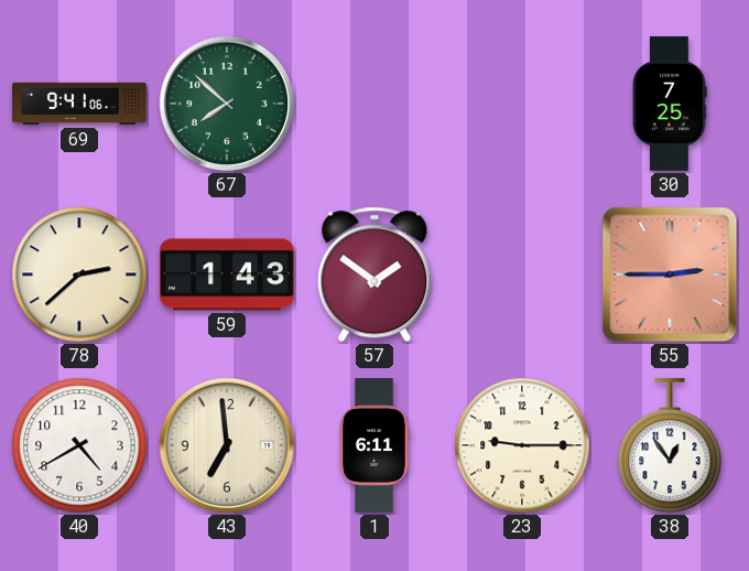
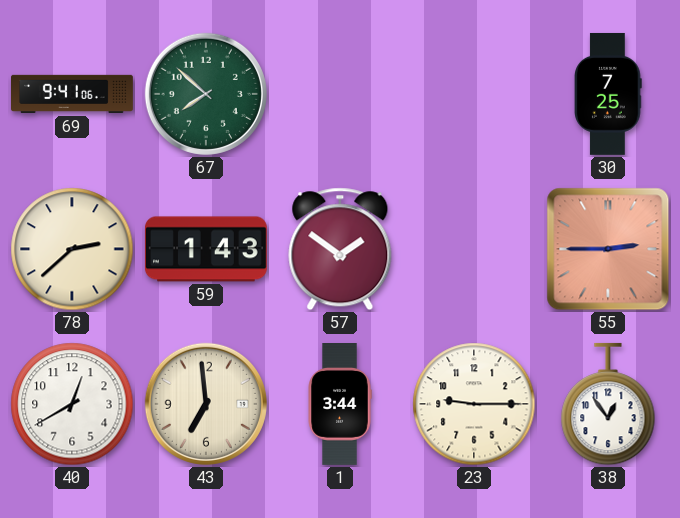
40: 4:40 -> 12:40
1: 6:11 -> 3:44
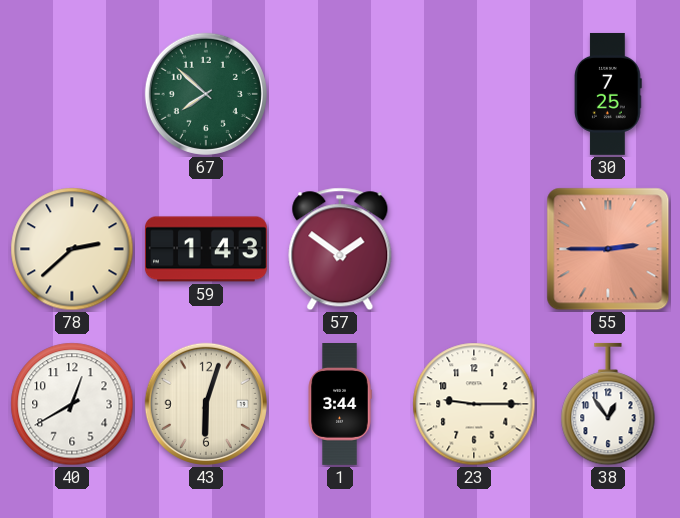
69: 9:41 -> none
43: 6:59 -> 6:03
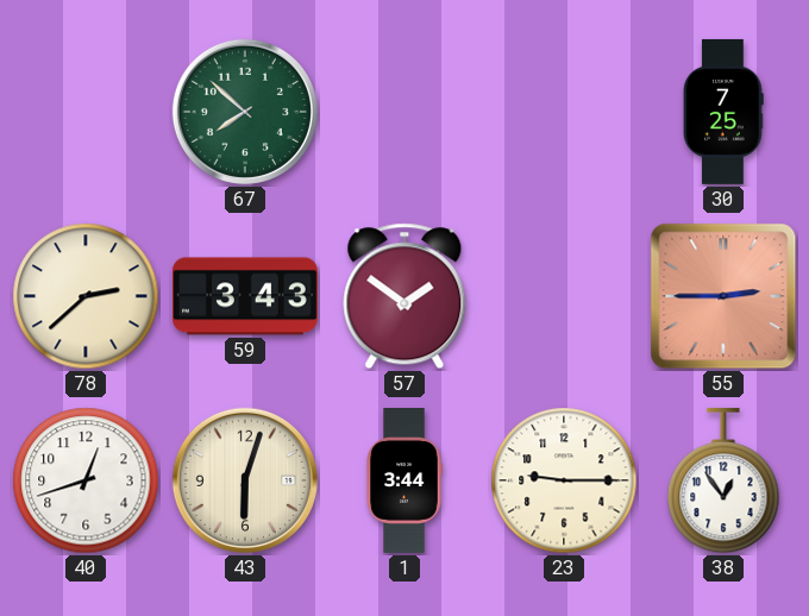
59: 1:43 -> 3:43
40: 12:40 -> 12:42
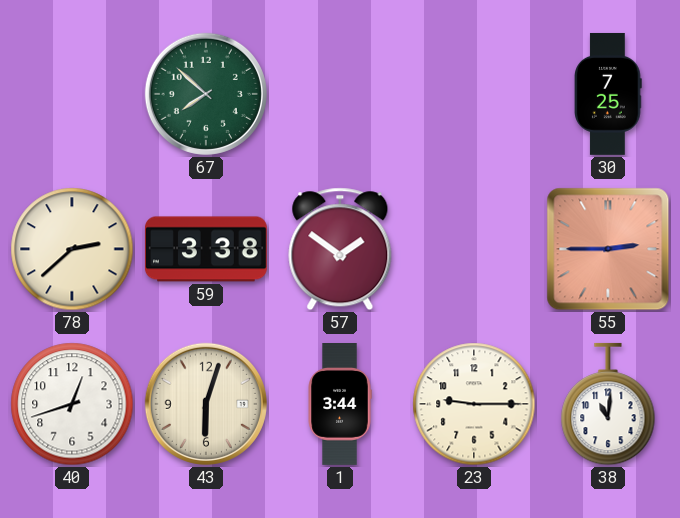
59: 3:43 -> 3:38
38: 12:54 -> 11:01
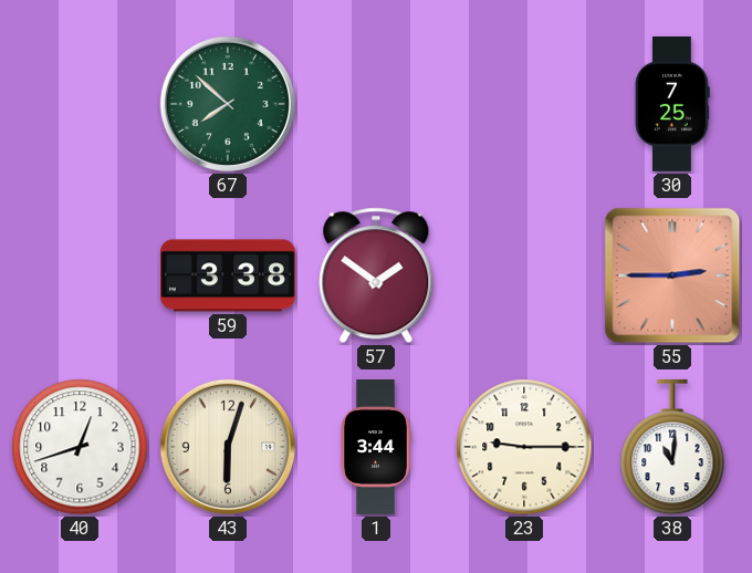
78: 2:38 -> none
